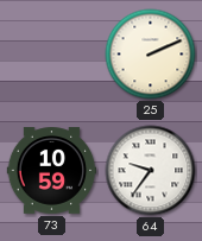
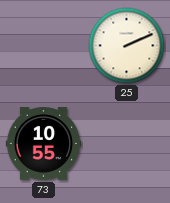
73: 10:59 -> 10:55
64: 9:36 -> none
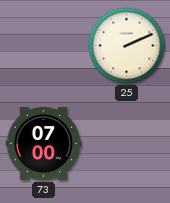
73: 10:55 -> 07:00
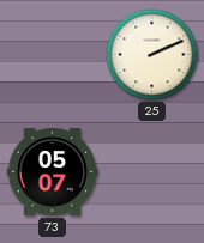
73: 07:00 -> 05:07
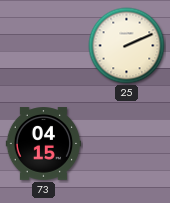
73: 05:07 -> 04:15
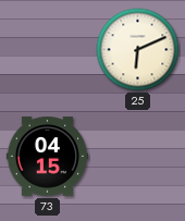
25: 2:11 -> 6:11
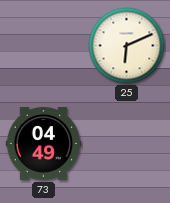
73: 04:15 -> 04:49
